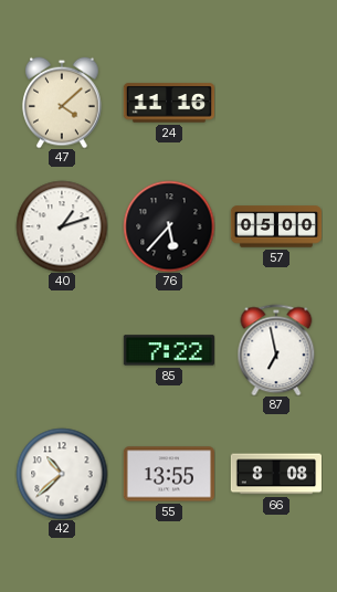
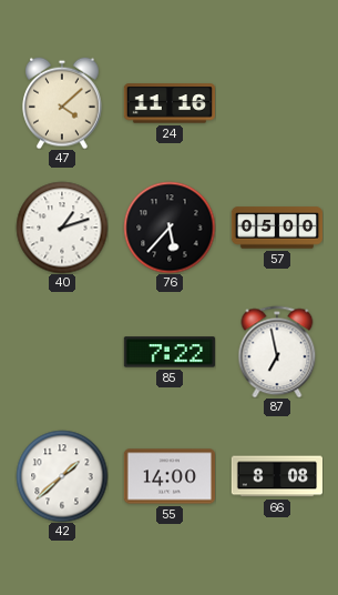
42: 10:38 -> 1:38
55: 13:55 -> 14:00
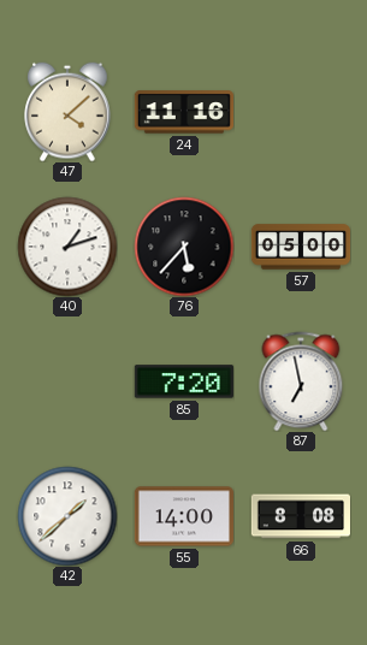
85: 7:22 -> 7:20
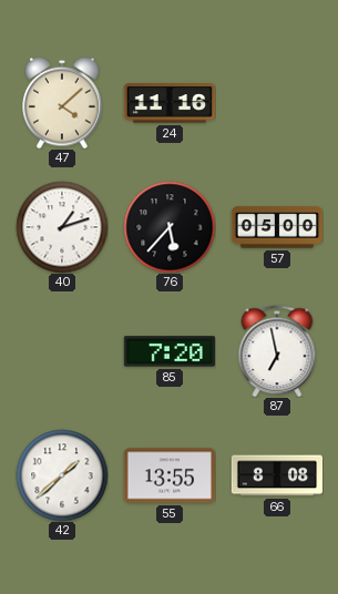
55: 14:00 -> 13:55
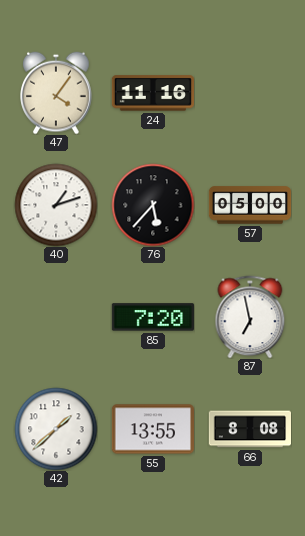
47: 4:08 -> 4:06
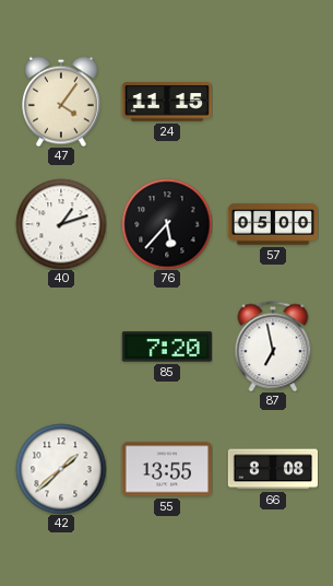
24: 11:16 -> 11:15
